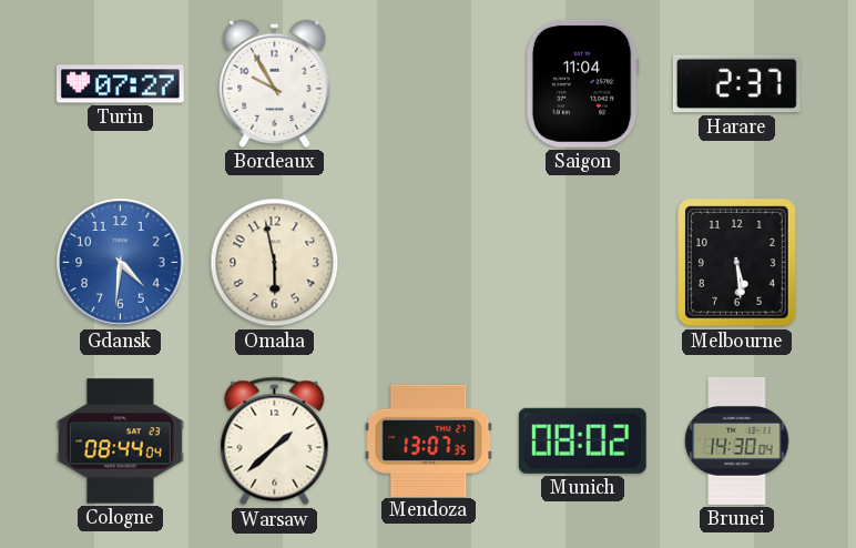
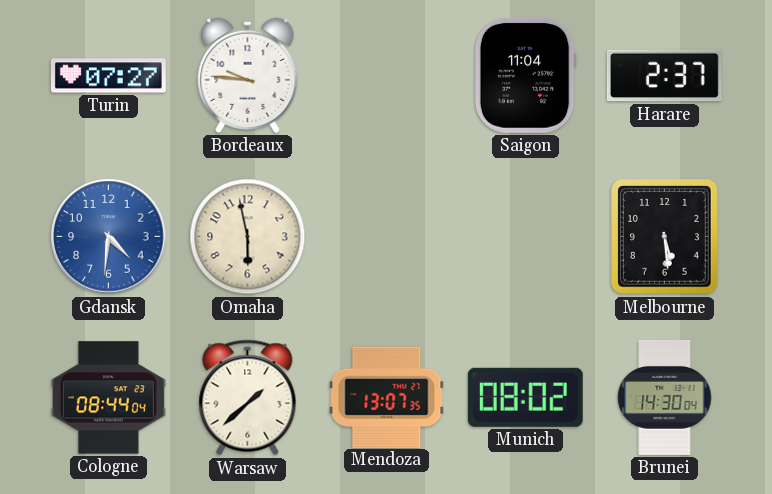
Bordeaux: 9:55 -> 9:46
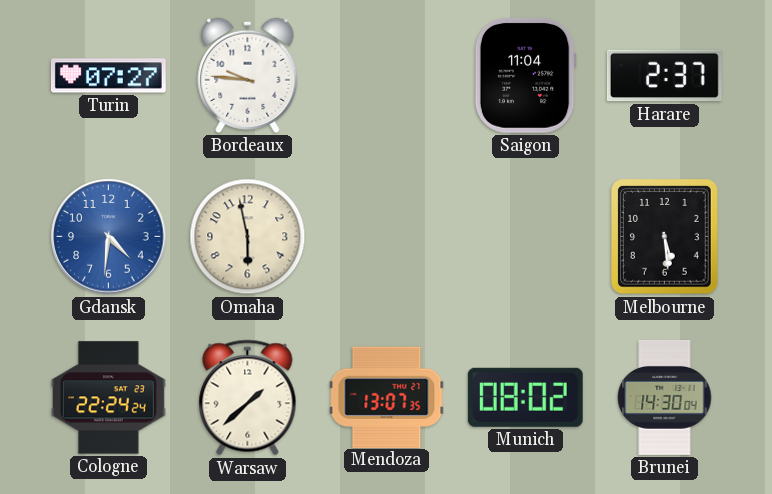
Cologne: 08:44 -> 22:24
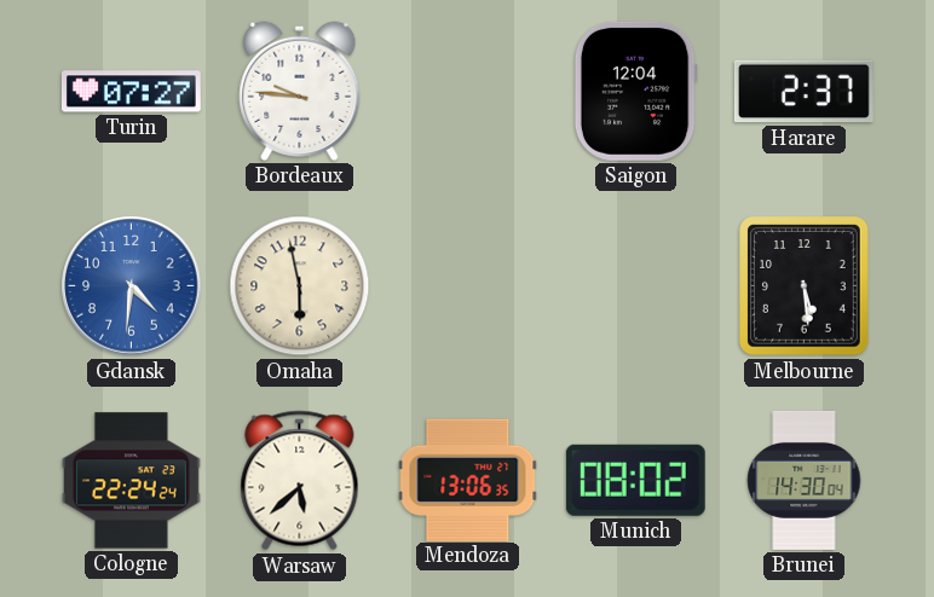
Saigon: 11:04 -> 12:04
Warsaw: 1:38 -> 5:38
Mendoza: 13:07 -> 13:06
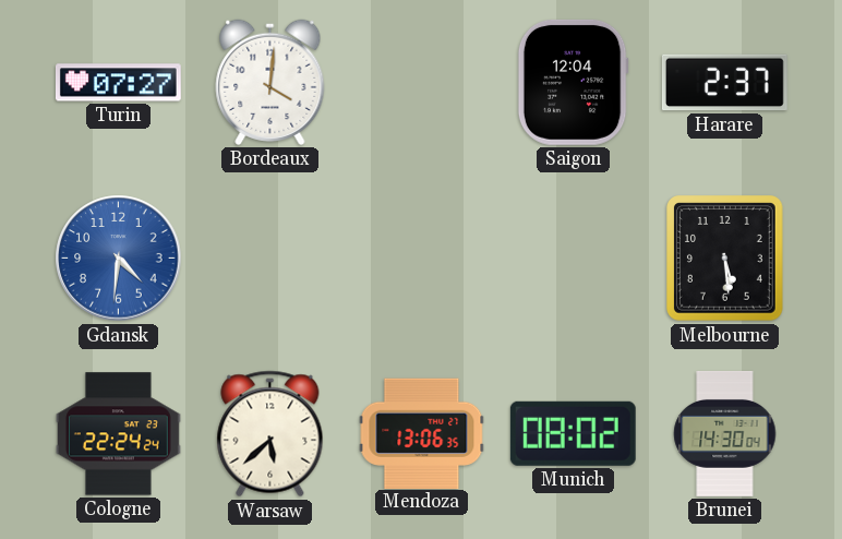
Bordeaux: 9:46 -> 4:01
Omaha: 5:58 -> none
